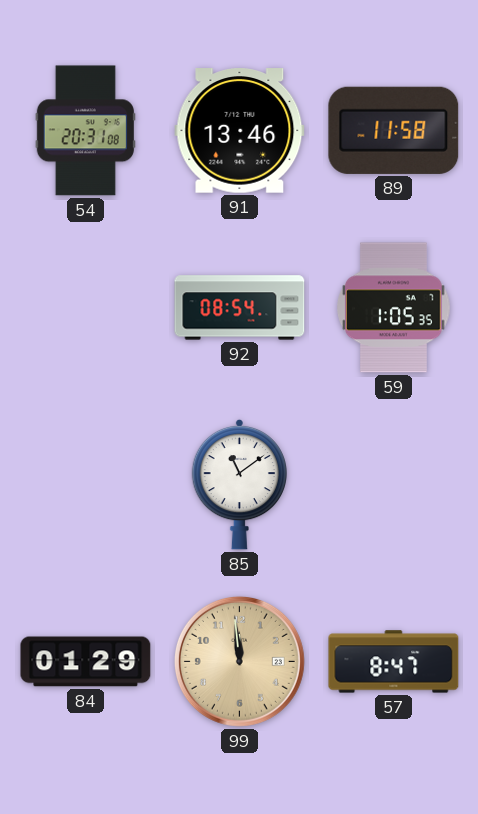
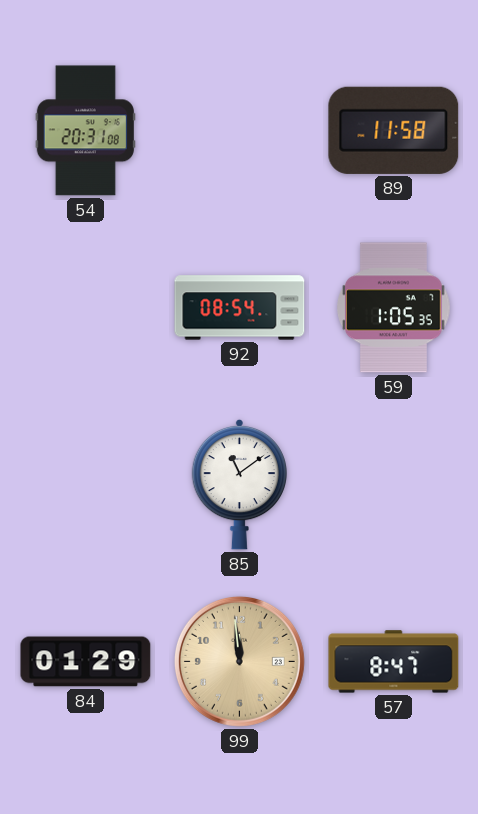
91: 13:46 -> none
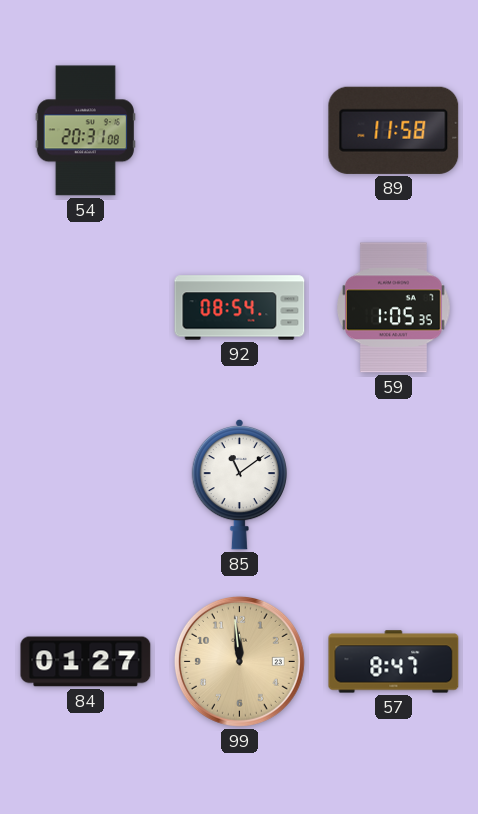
84: 01:29 -> 01:27
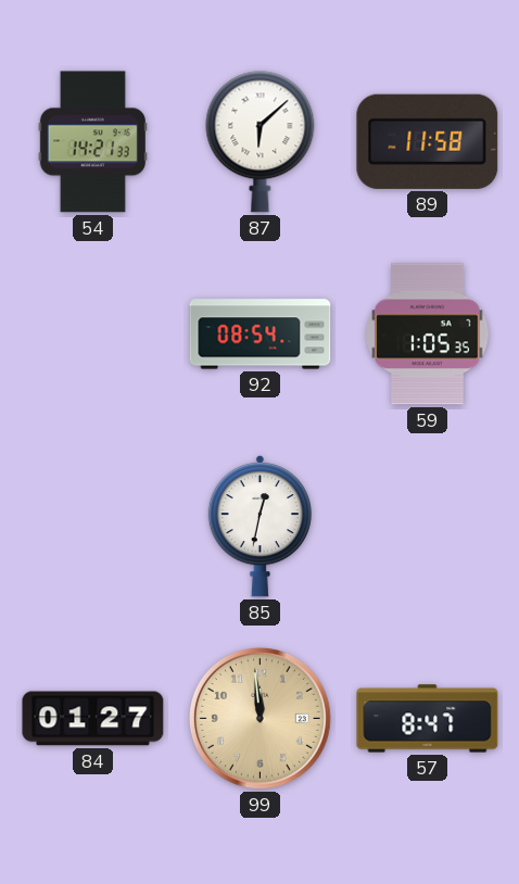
54: 20:31 -> 14:21
87: none -> 6:08
85: 11:09 -> 12:32
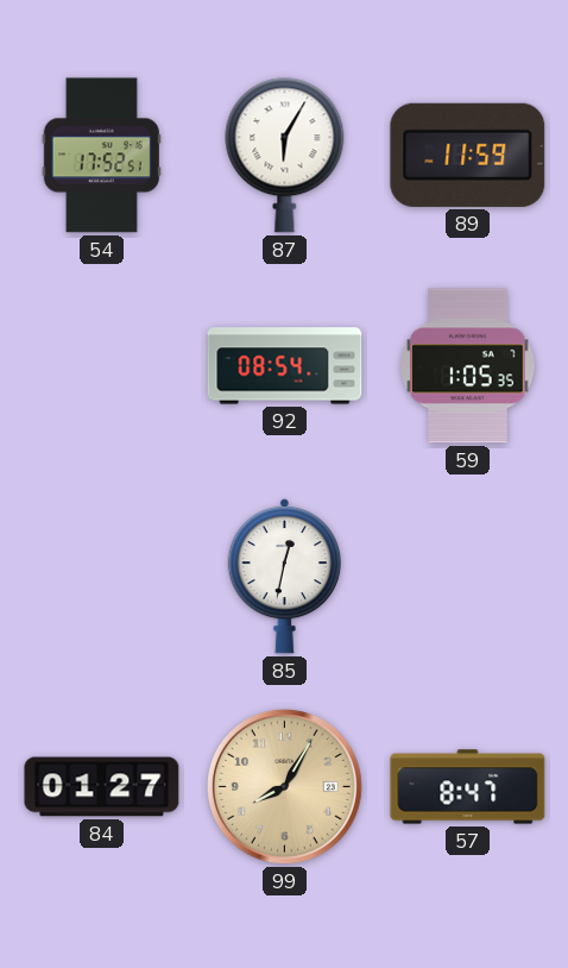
54: 14:21 -> 17:52
87: 6:08 -> 6:05
89: 11:58 -> 11:59
99: 11:59 -> 8:05
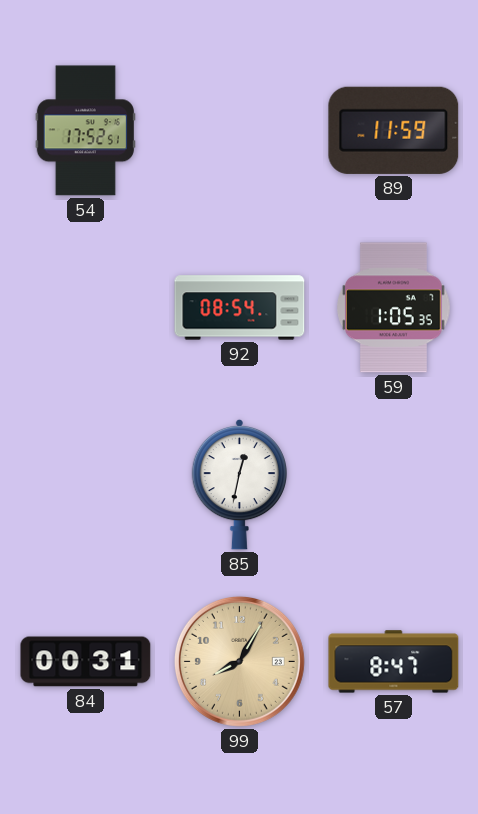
87: 6:05 -> none
84: 01:27 -> 00:31
